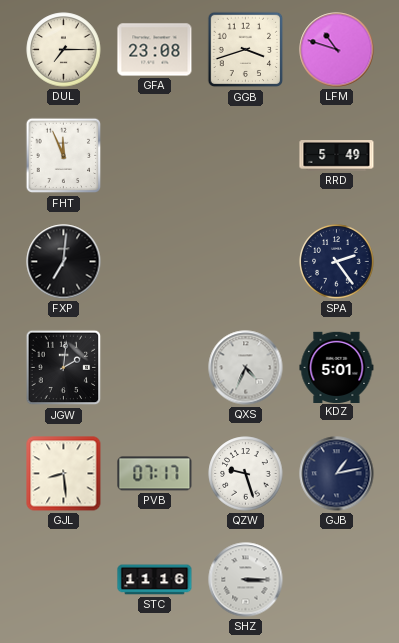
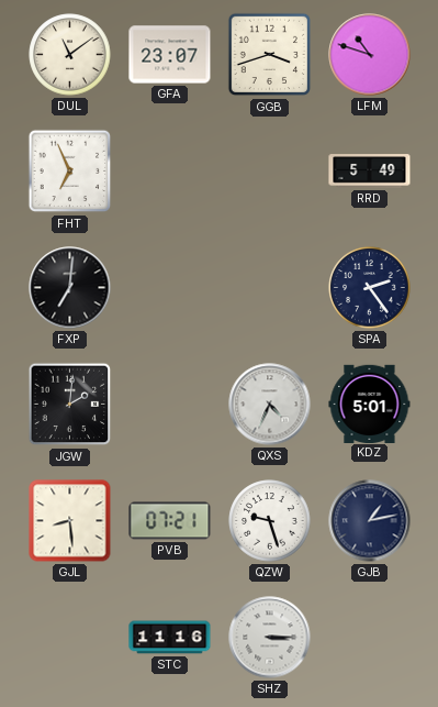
DUL: 7:15 -> 11:09
GFA: 23:08 -> 23:07
FHT: 11:56 -> 6:56
PVB: 07:17 -> 07:21
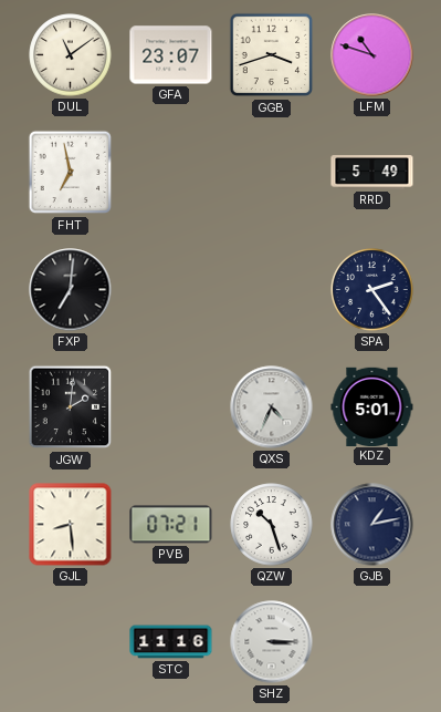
FHT: 6:56 -> 6:58
QZW: 9:27 -> 10:27
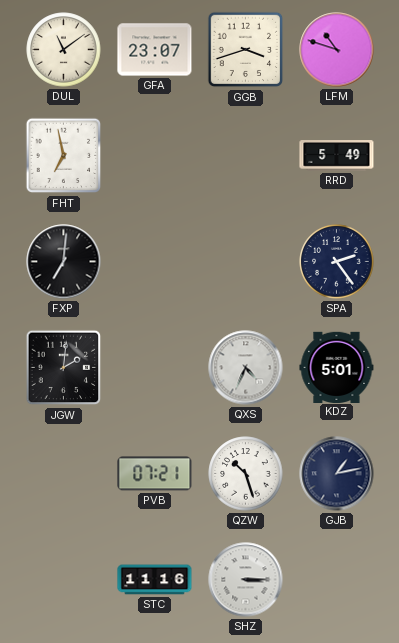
GJL: 8:29 -> none
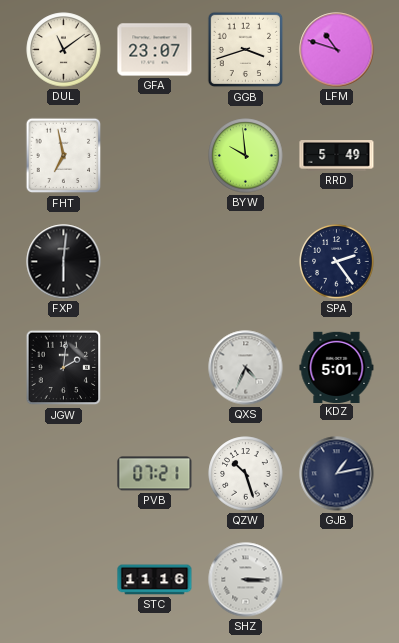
BYW: none -> 9:59
FXP: 7:01 -> 6:01
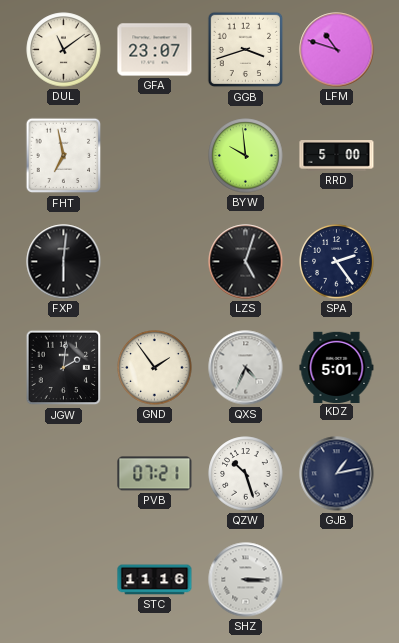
RRD: 5:49 -> 5:00
LZS: none -> 5:03
GND: none -> 1:54
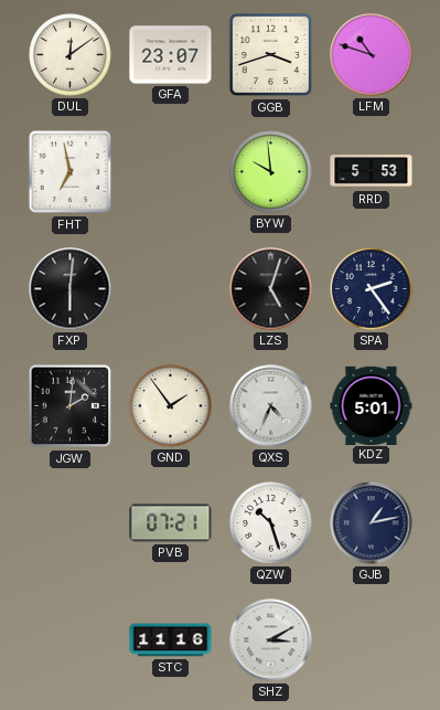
DUL: 11:09 -> 12:09
RRD: 5:00 -> 5:53
SHZ: 3:15 -> 3:10
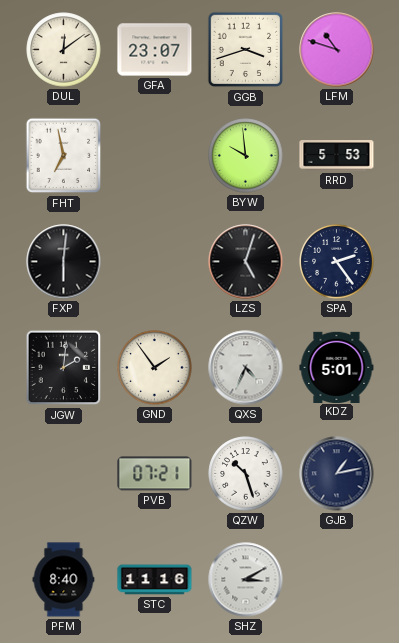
PFM: none -> 8:40
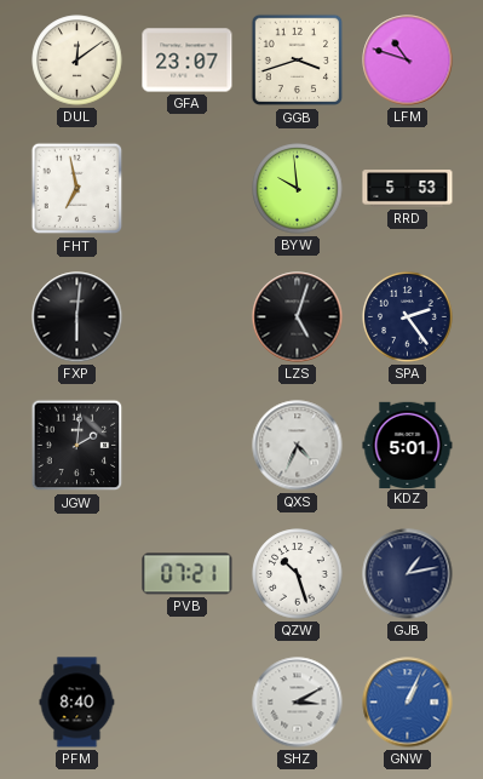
GND: 1:54 -> none
STC: 11:16 -> none
GNW: none -> 1:04
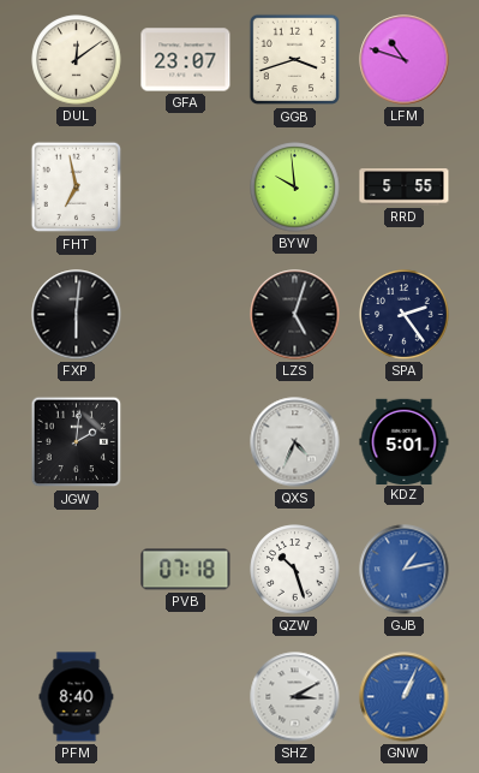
RRD: 5:53 -> 5:55
PVB: 07:21 -> 07:18
GJB dial: navy -> blue
